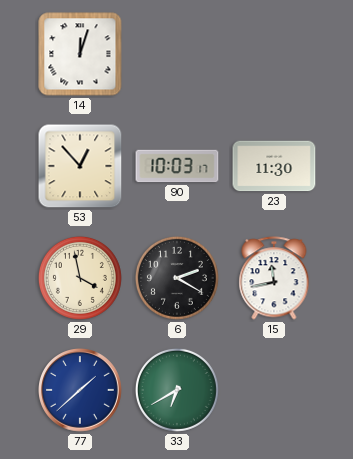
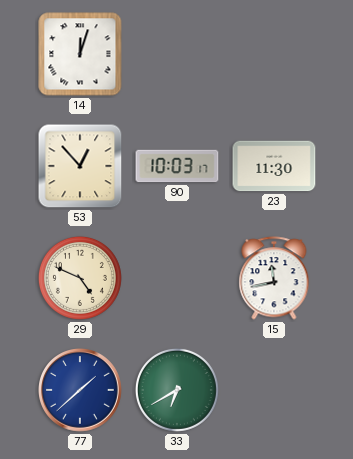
29: 3:58 -> 4:49
6: 2:20 -> none
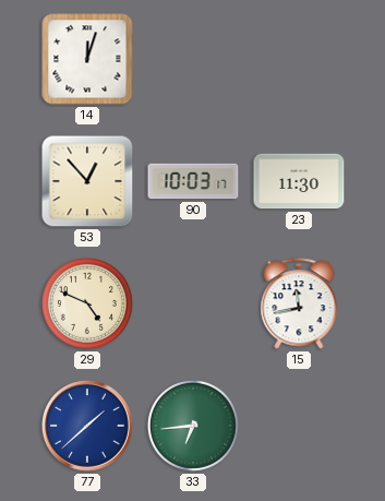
33: 6:40 -> 6:44
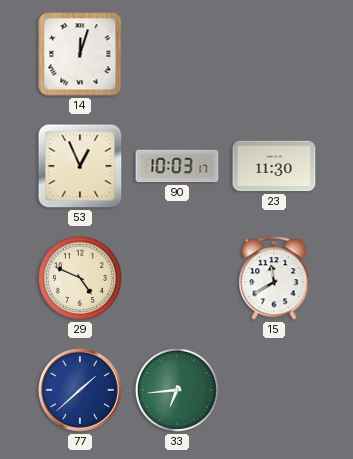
53: 12:53 -> 12:56
15: 11:43 -> 11:40
